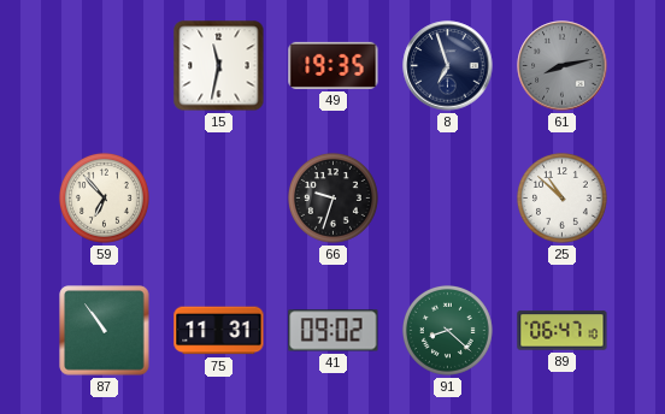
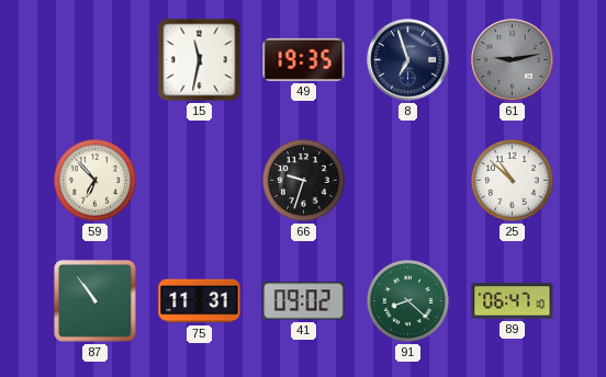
61: 8:13 -> 9:13
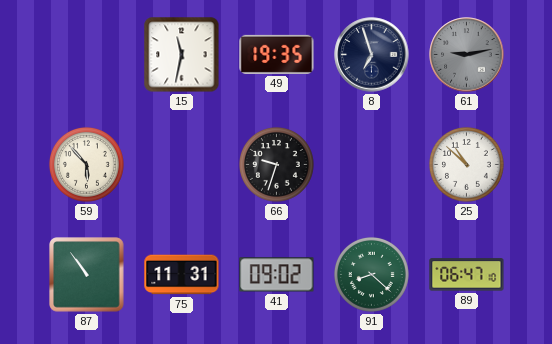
59: 6:53 -> 5:53
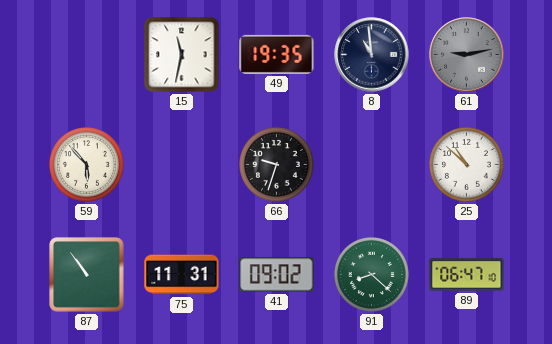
8: 6:57 -> 10:59
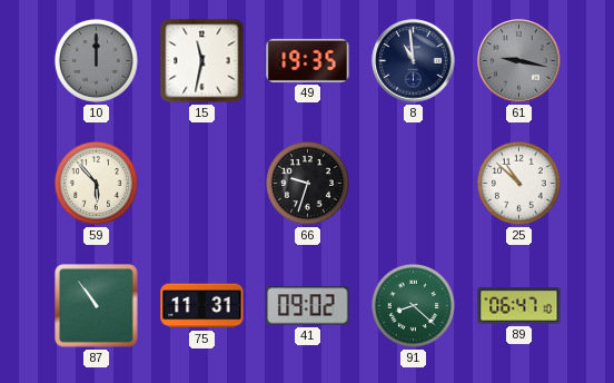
10: none -> 12:00
61: 9:13 -> 9:17
